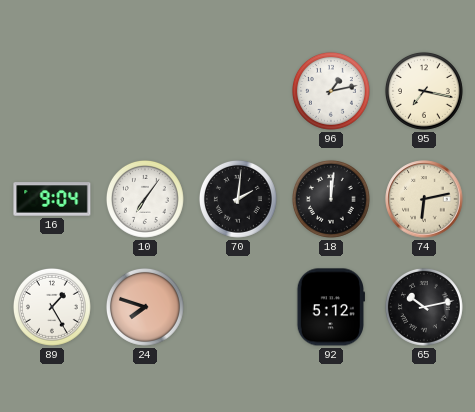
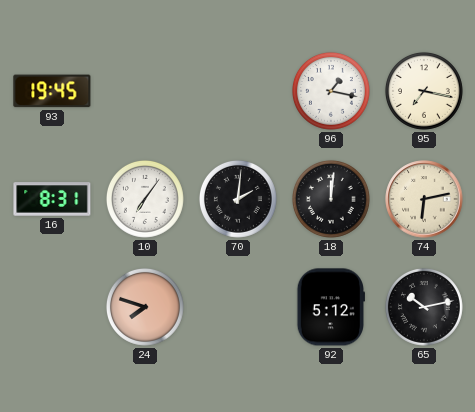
93: none -> 19:45
96: 1:13 -> 1:17
16: 9:04 -> 8:31
89: 1:25 -> none
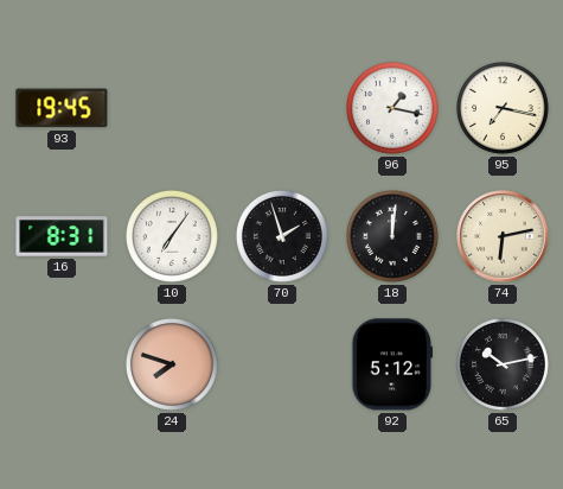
70: 2:01 -> 1:57
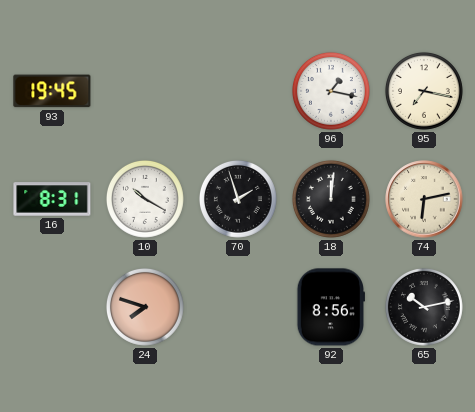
10: 7:06 -> 10:20
92: 5:12 -> 8:56
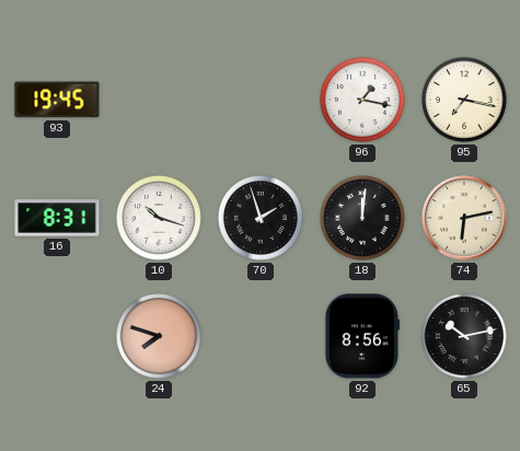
10: 10:20 -> 10:18
